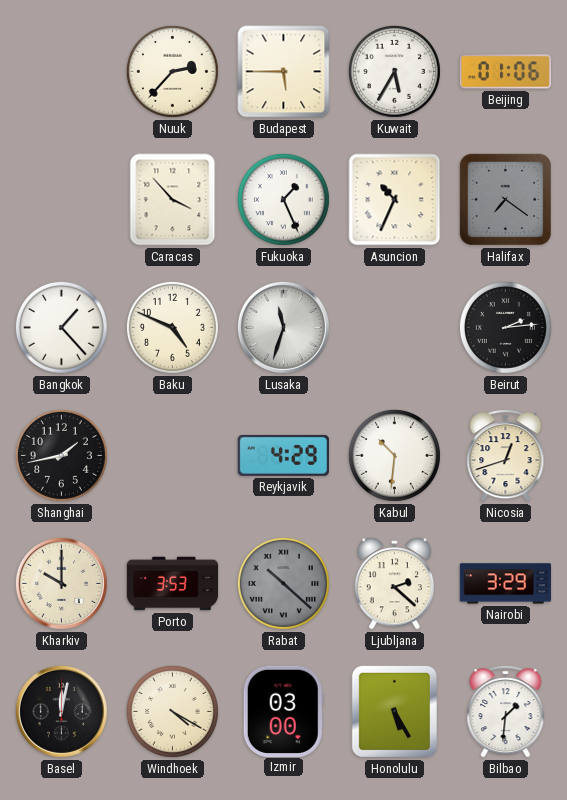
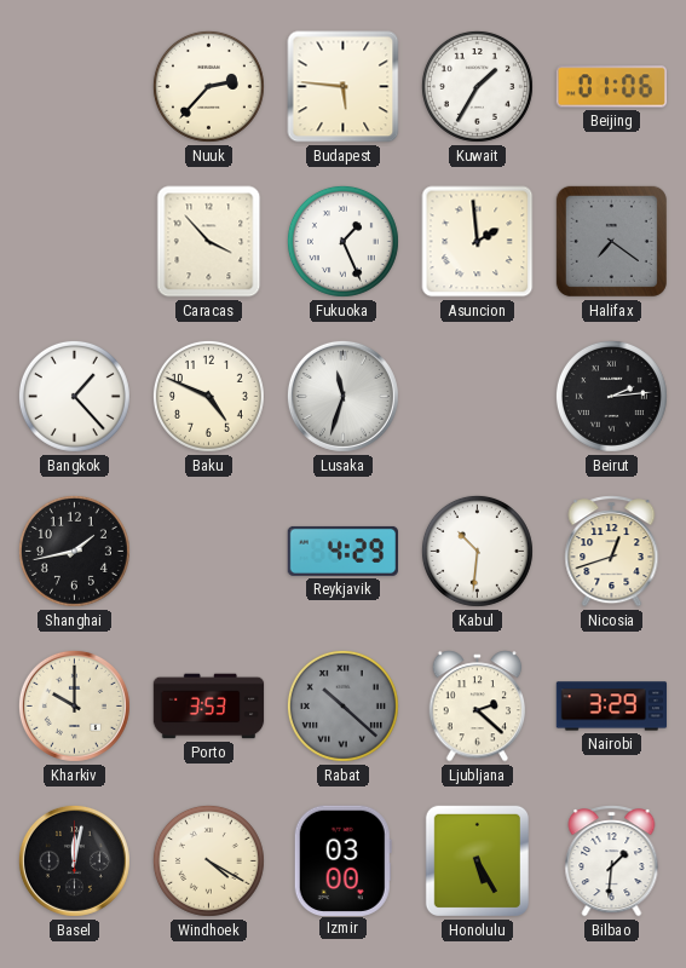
Budapest: 5:45 -> 5:46
Kuwait: 5:35 -> 1:35
Asuncion: 10:34 -> 1:59
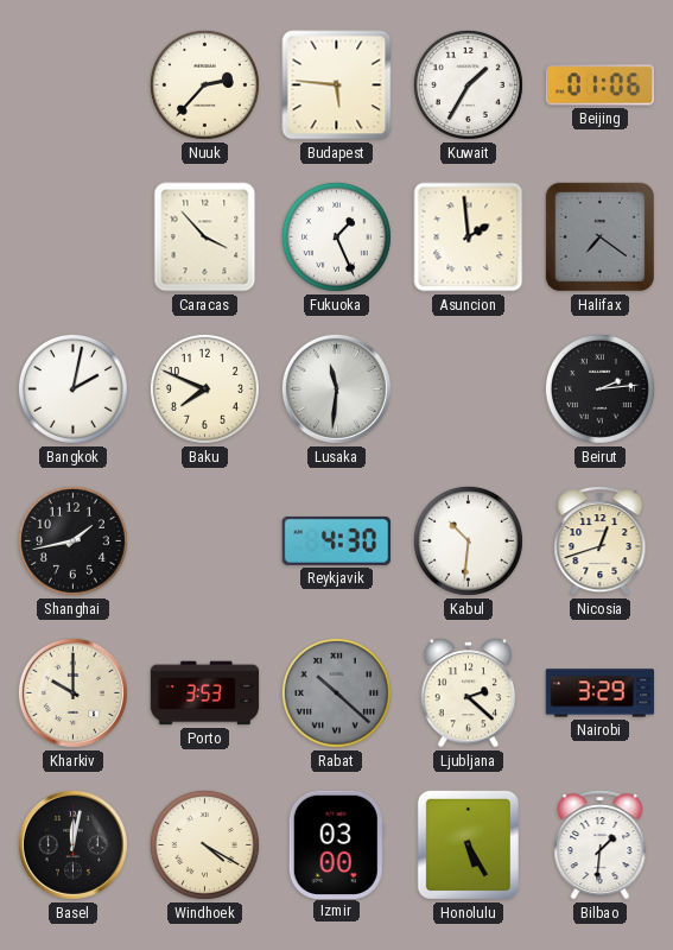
Bangkok: 1:23 -> 2:02
Baku: 4:49 -> 7:49
Lusaka: 11:33 -> 11:31
Reykjavik: 4:29 -> 4:30
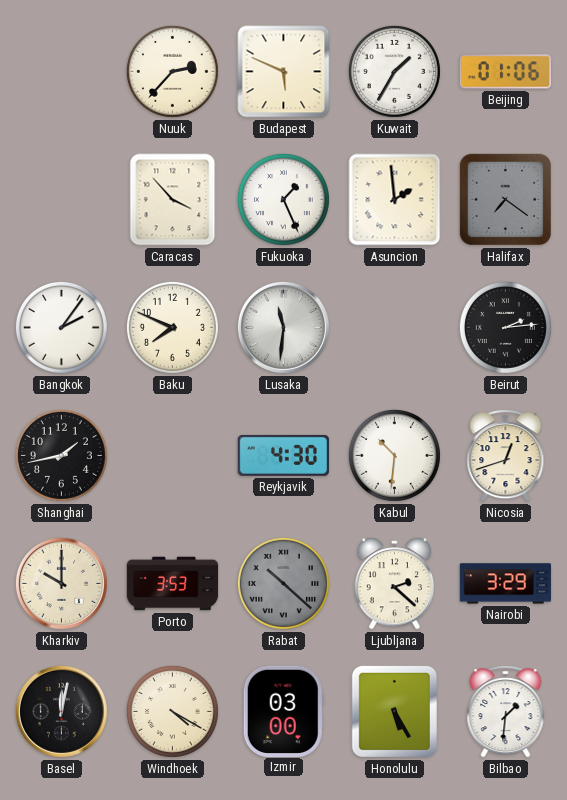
Budapest: 5:46 -> 5:49
Bangkok: 2:02 -> 2:06
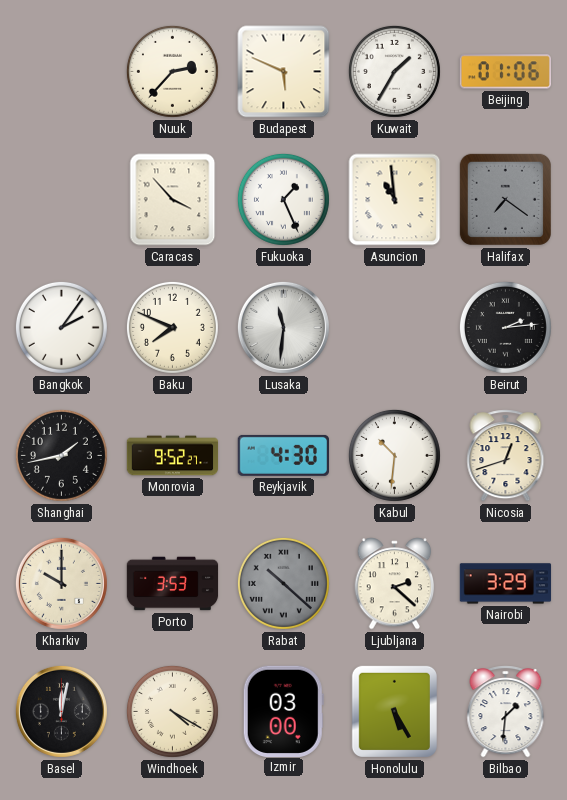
Asuncion: 1:59 -> 10:59
Monrovia: none -> 9:52
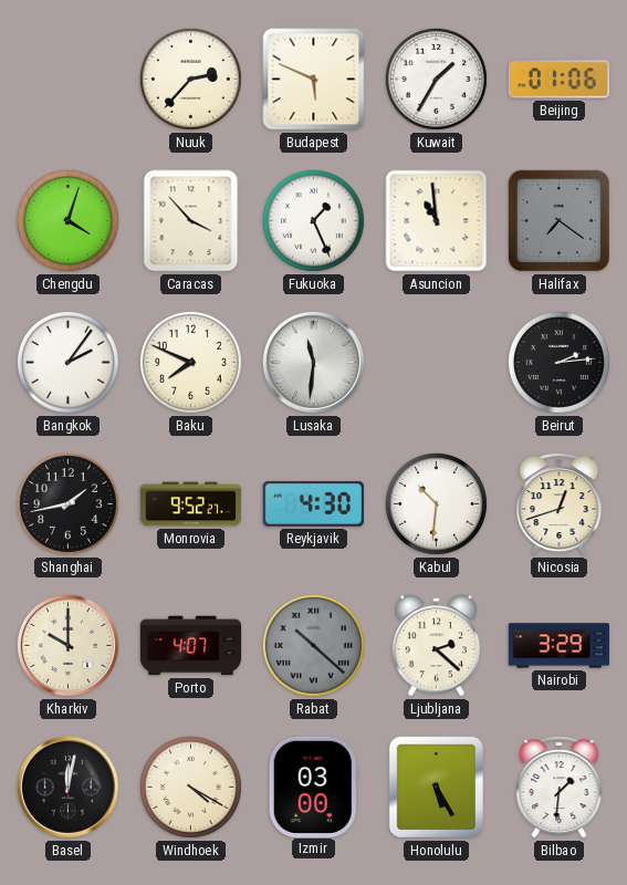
Chengdu: none -> 4:03
Porto: 3:53 -> 4:07
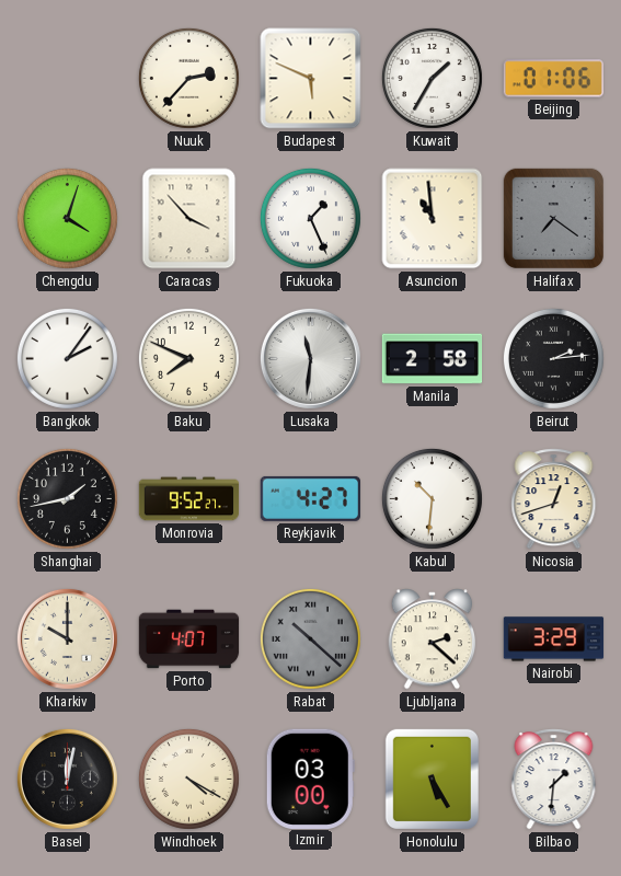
Manila: none -> 2:58
Reykjavik: 4:30 -> 4:27
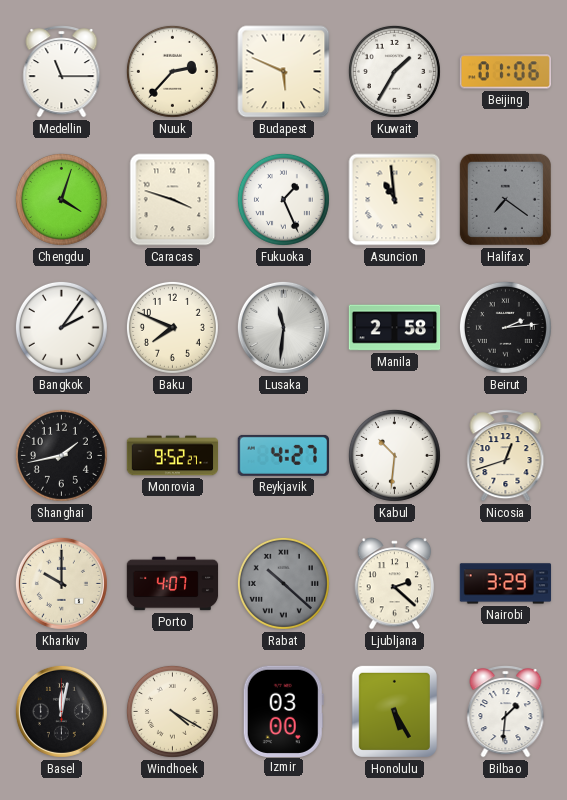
Medellin: none -> 11:15
Caracas: 3:53 -> 3:48
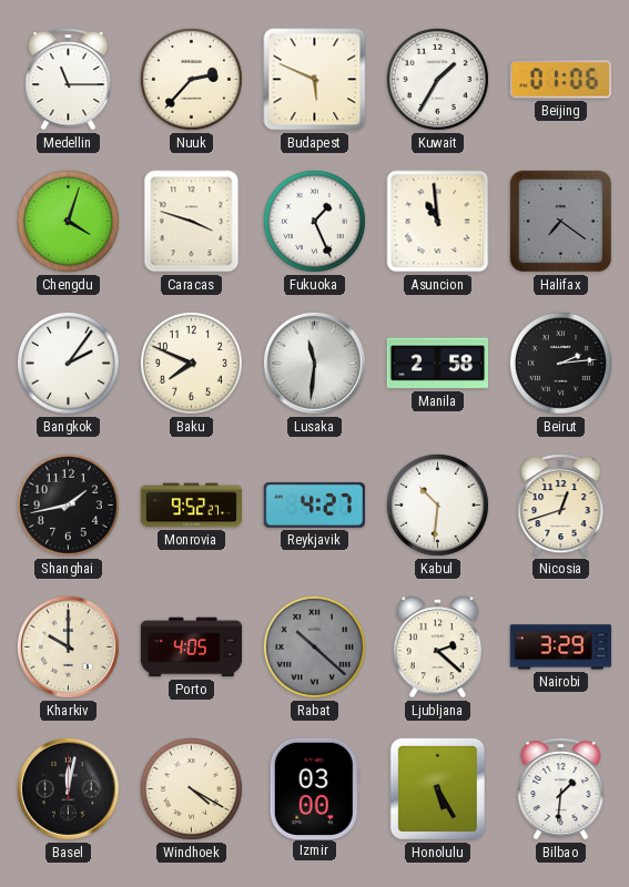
Porto: 4:07 -> 4:05
